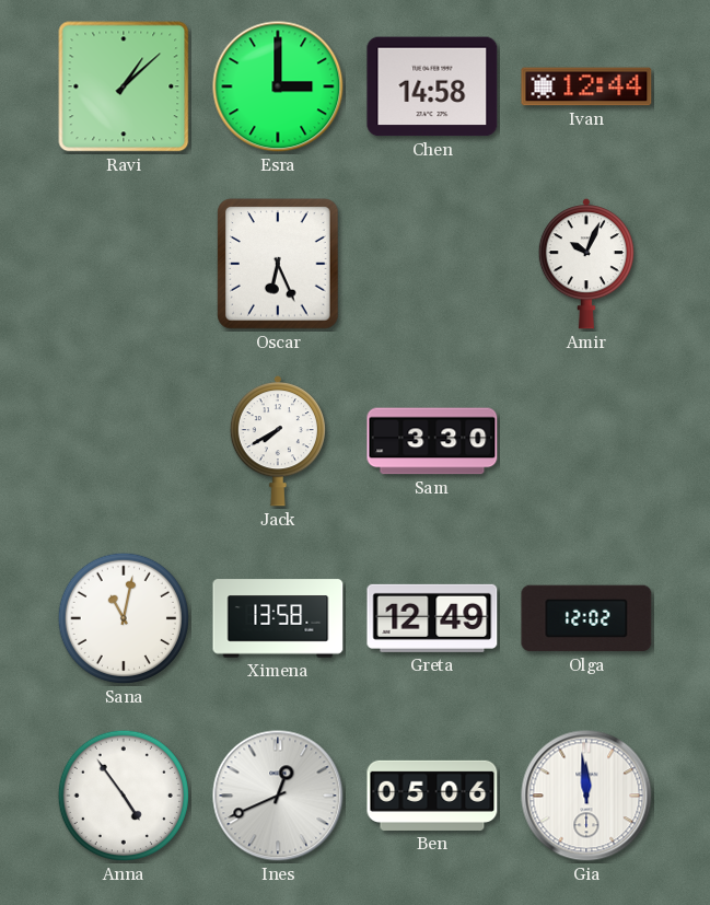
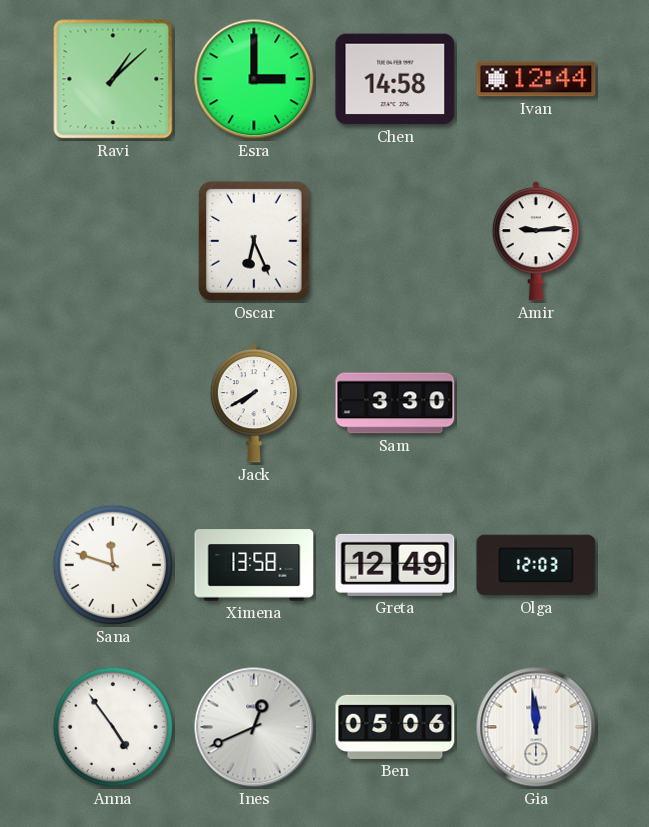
Amir: 10:04 -> 9:14
Sana: 11:02 -> 11:48
Olga: 12:02 -> 12:03
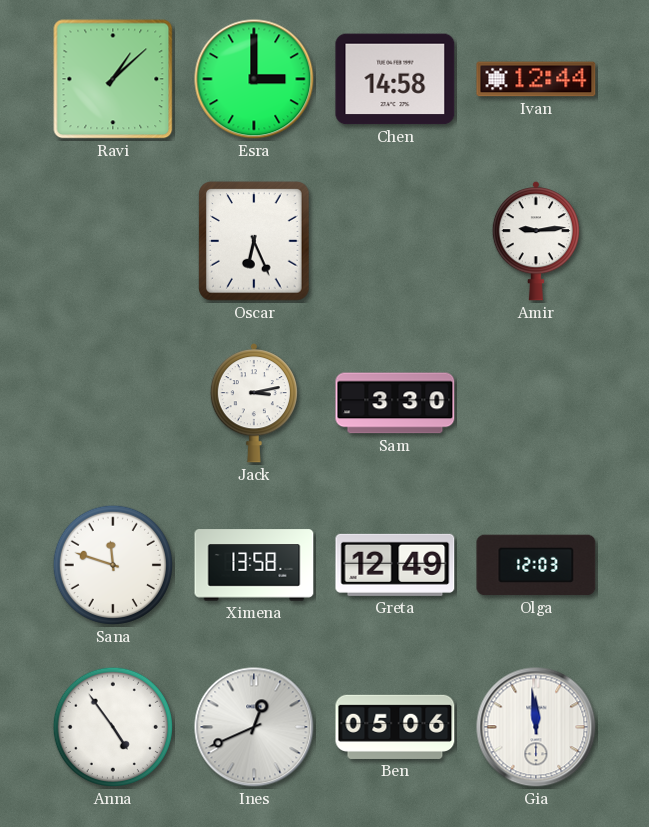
Jack: 7:40 -> 3:13
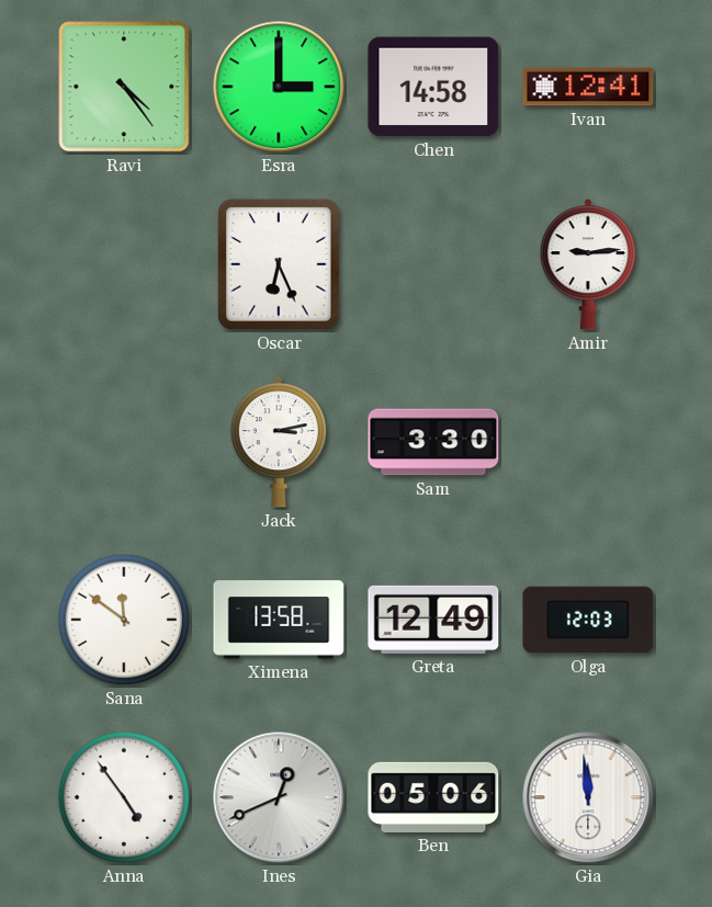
Ravi: 1:08 -> 4:24
Ivan: 12:44 -> 12:41
Sana: 11:48 -> 11:51
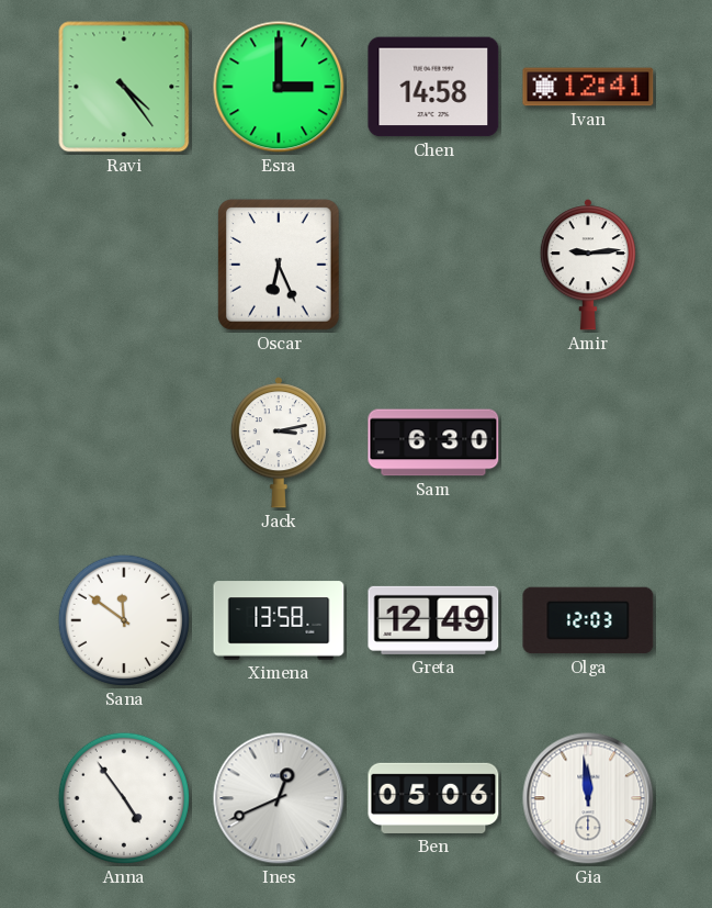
Sam: 3:30 -> 6:30
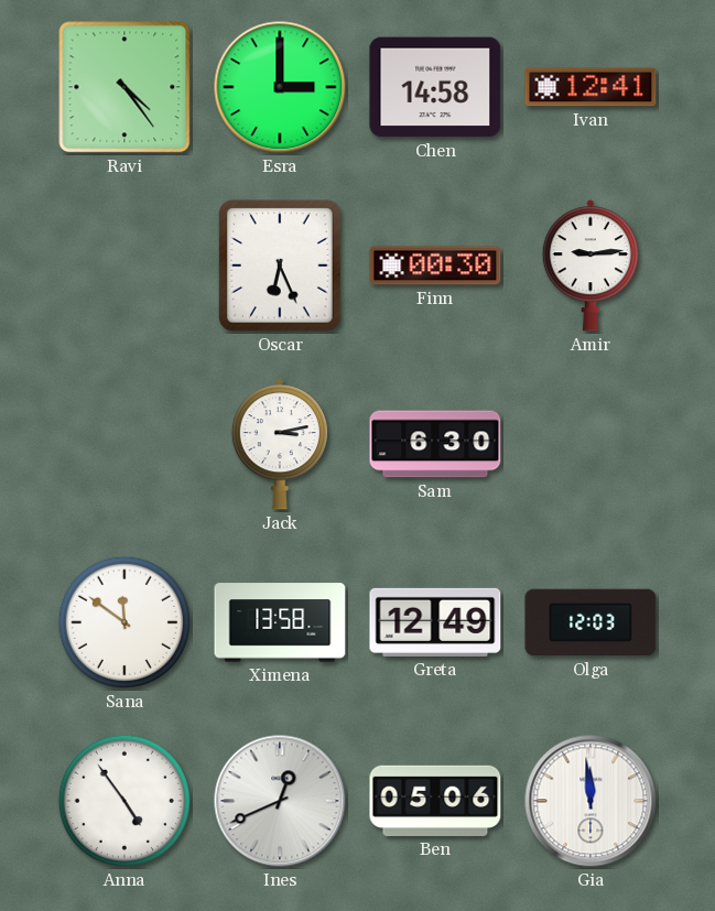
Finn: none -> 00:30
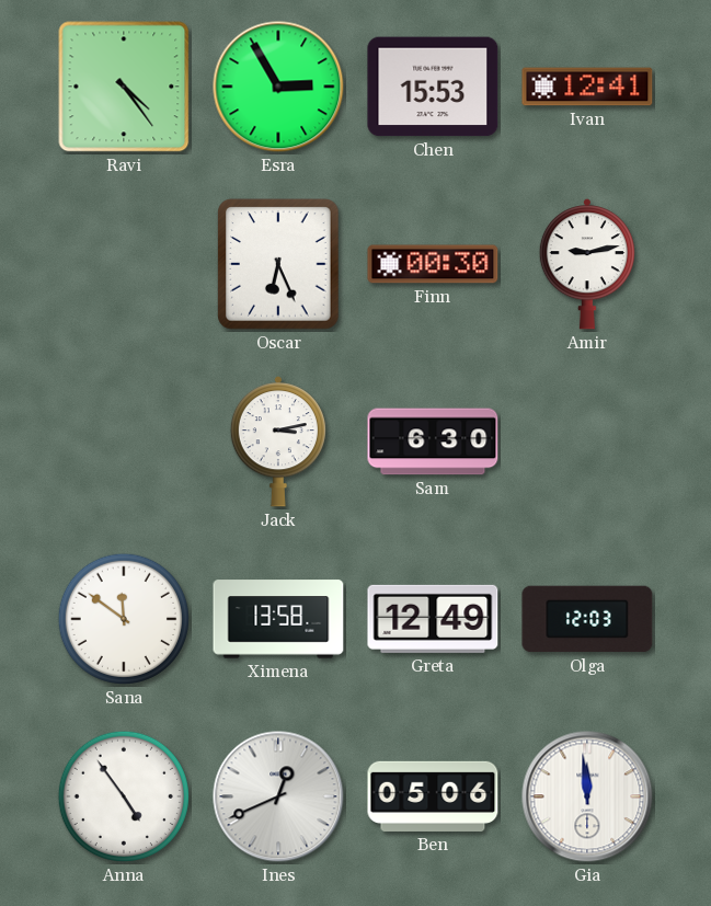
Esra: 3:00 -> 2:55
Chen: 14:58 -> 15:53
Amir: 9:14 -> 9:13
